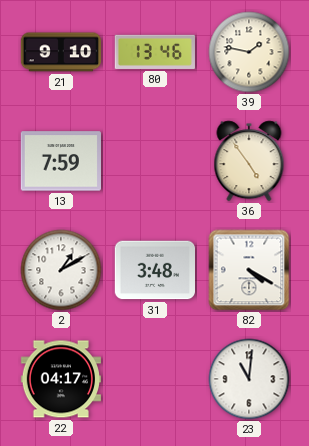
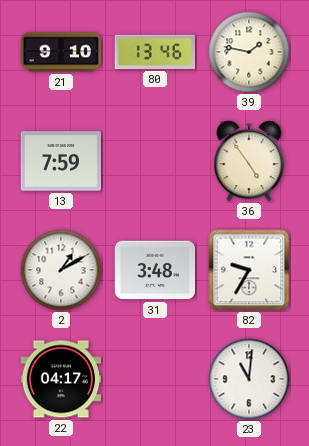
82: 4:20 -> 9:35
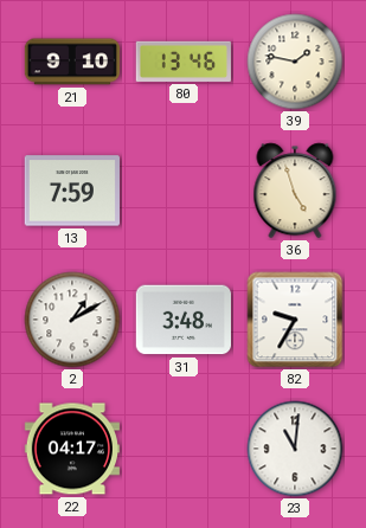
36: 4:54 -> 4:57
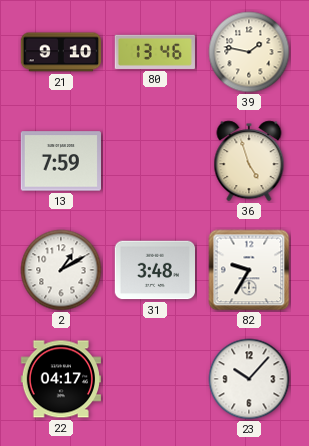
23: 11:01 -> 10:07
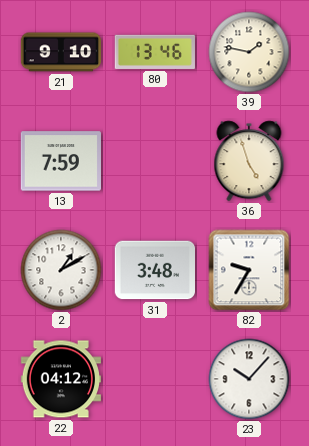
22: 04:17 -> 04:12
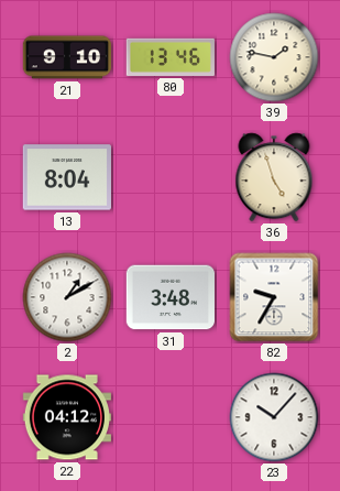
13: 7:59 -> 8:04
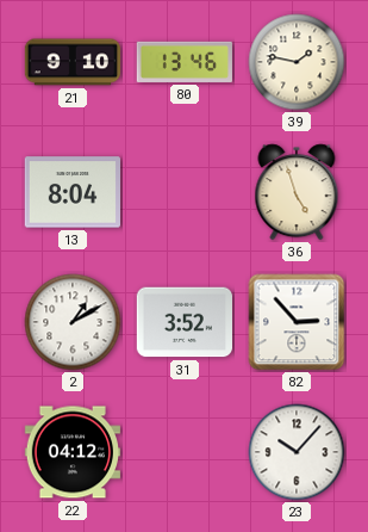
31: 3:48 -> 3:52
82: 9:35 -> 2:53
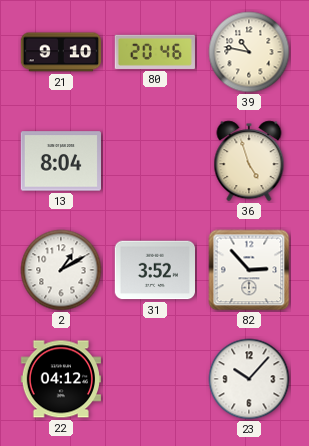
80: 13:46 -> 20:46
39: 1:47 -> 10:47
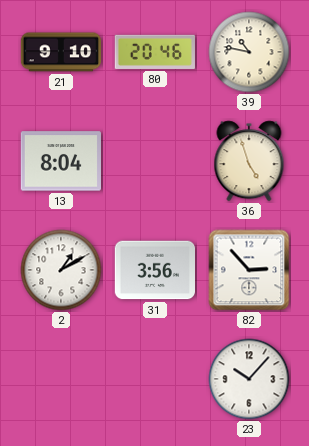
31: 3:52 -> 3:56
22: 04:12 -> none
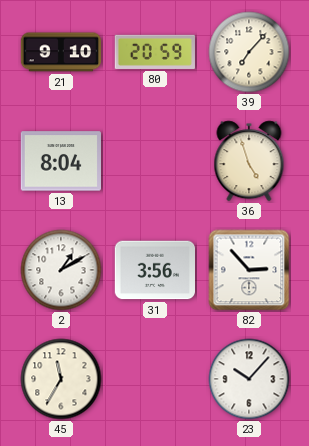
80: 20:46 -> 20:59
39: 10:47 -> 7:07
45: none -> 11:35
